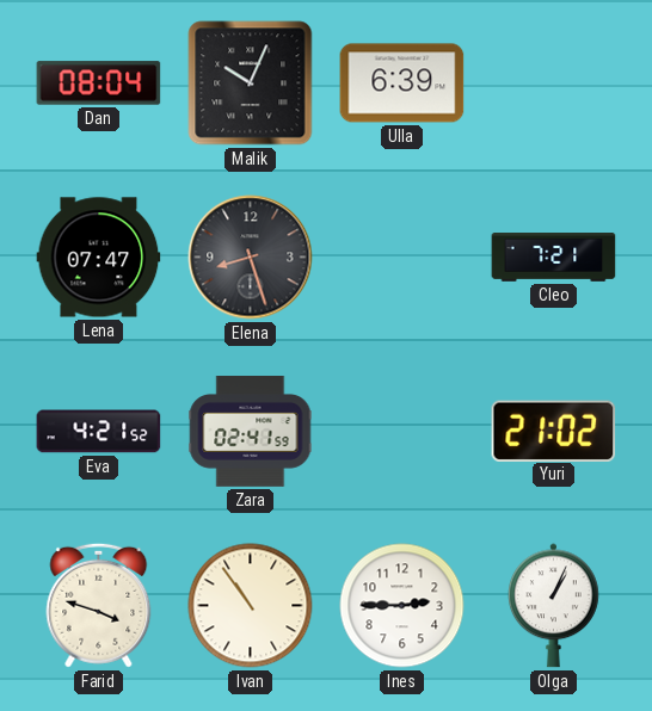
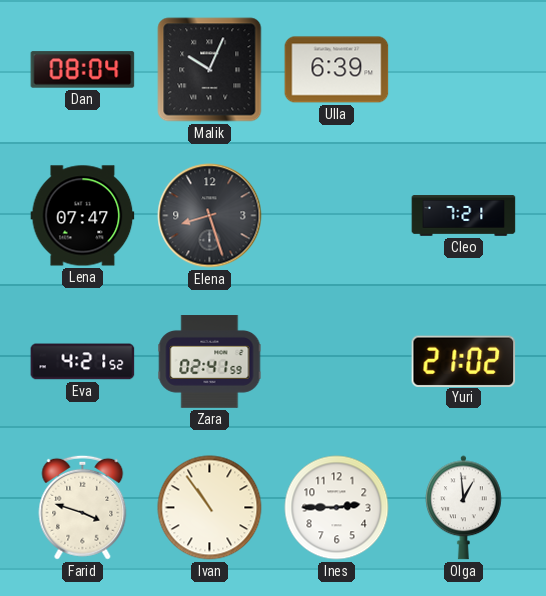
Olga: 1:04 -> 12:59
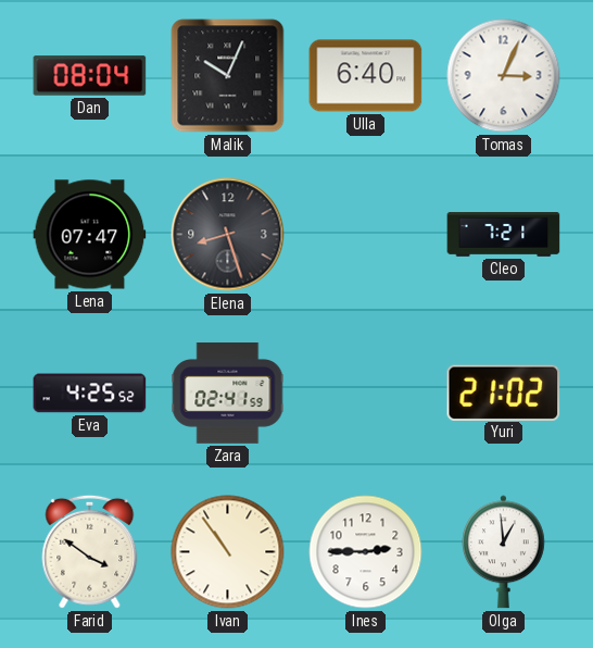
Ulla: 6:39 -> 6:40
Tomas: none -> 3:04
Eva: 4:21 -> 4:25
Farid: 3:48 -> 3:51
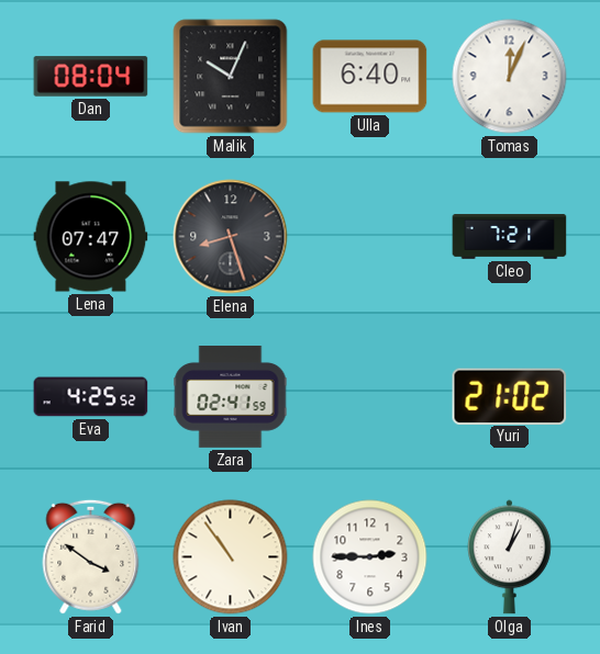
Tomas: 3:04 -> 12:04
Olga: 12:59 -> 1:03
